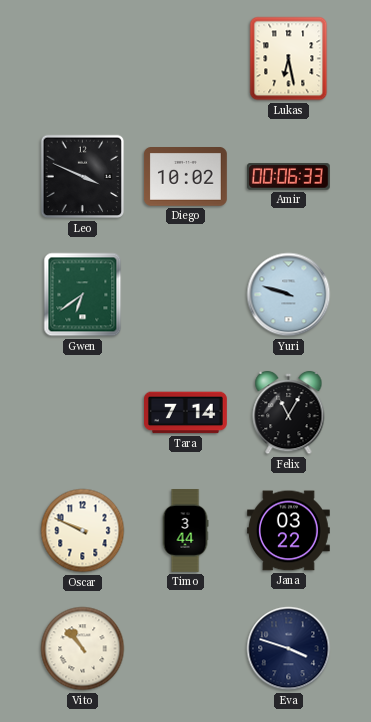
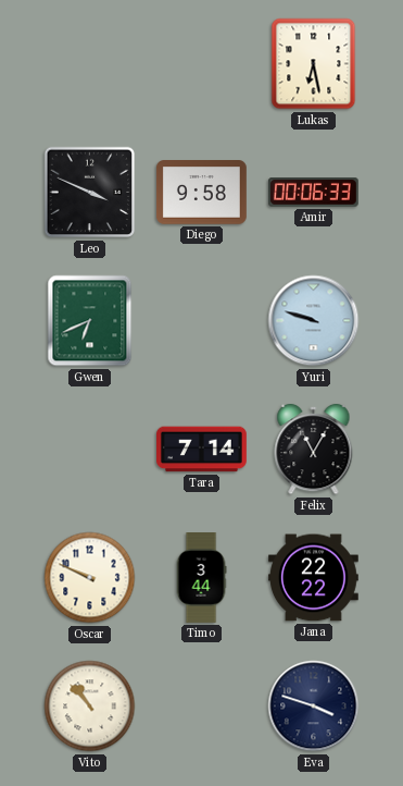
Diego: 10:02 -> 9:58
Gwen: 6:39 -> 6:41
Jana: 03:22 -> 22:22
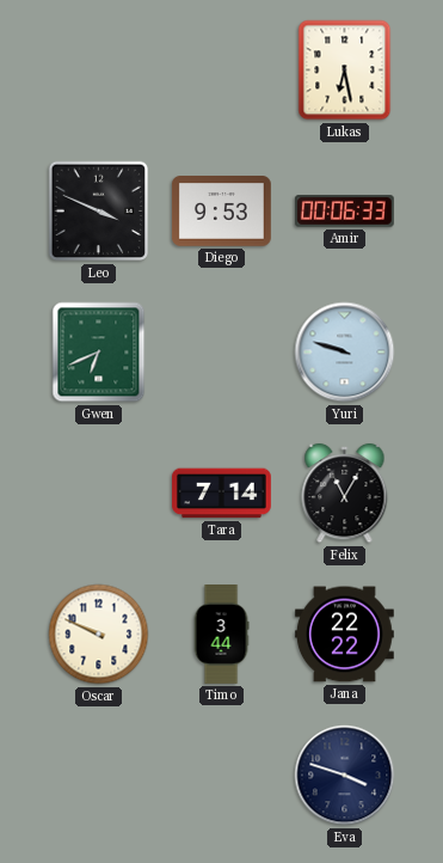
Diego: 9:58 -> 9:53
Vito: 10:53 -> none
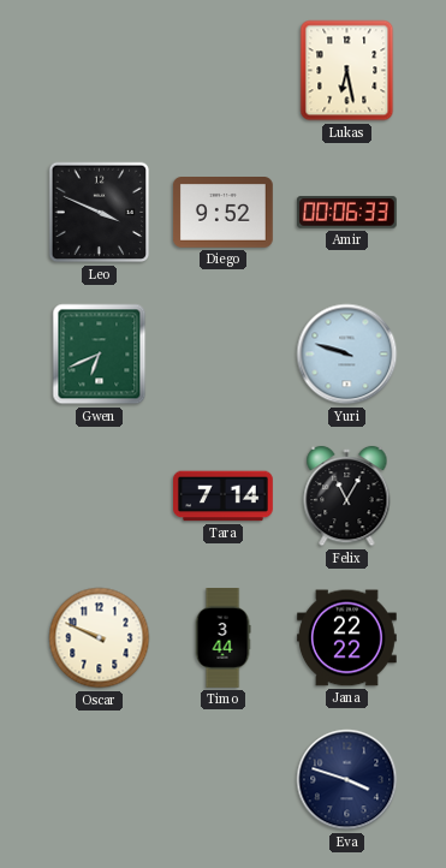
Diego: 9:53 -> 9:52
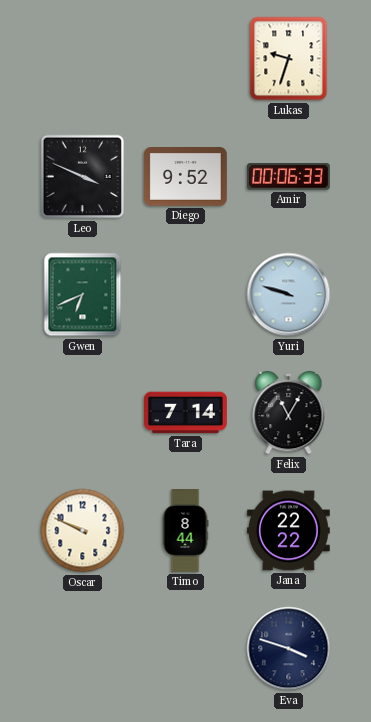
Lukas: 6:28 -> 9:33
Timo: 3:44 -> 8:44
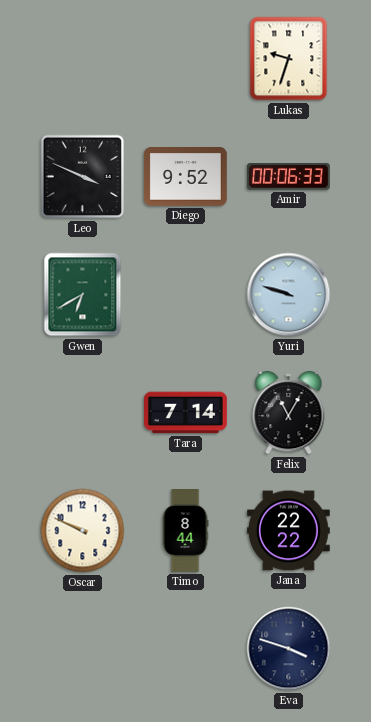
Gwen: 6:41 -> 6:40
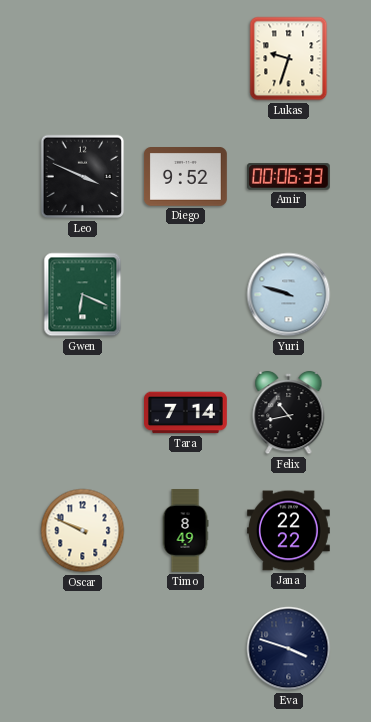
Gwen: 6:40 -> 6:19
Felix: 11:05 -> 10:43
Timo: 8:44 -> 8:49
